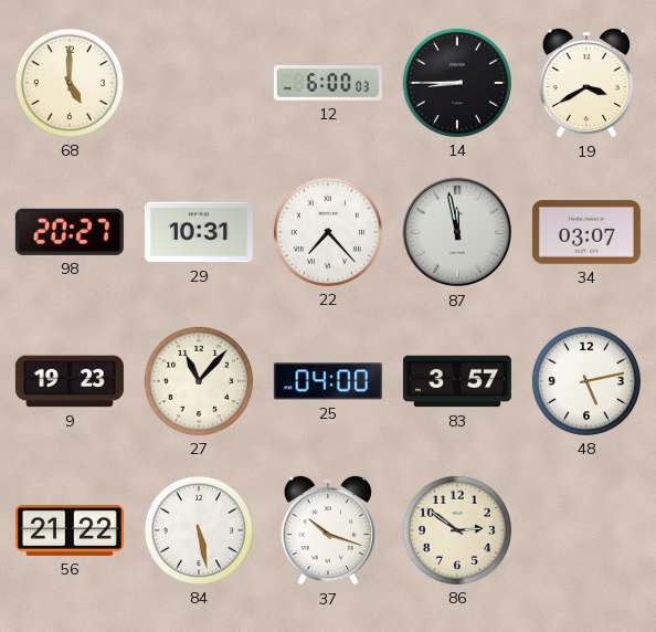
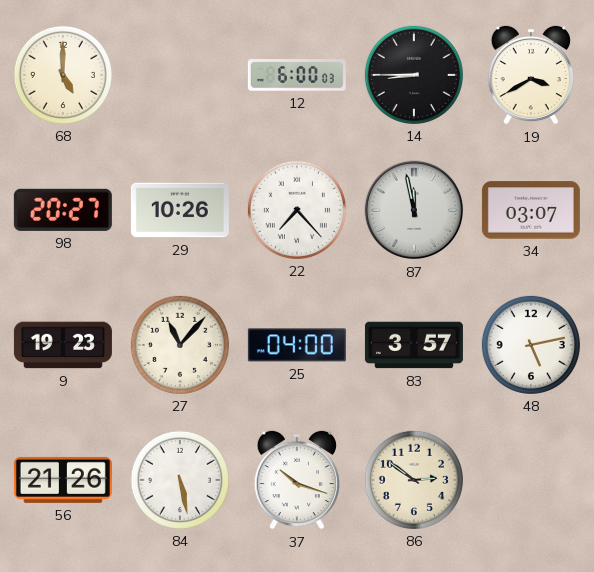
29: 10:31 -> 10:26
56: 21:22 -> 21:26
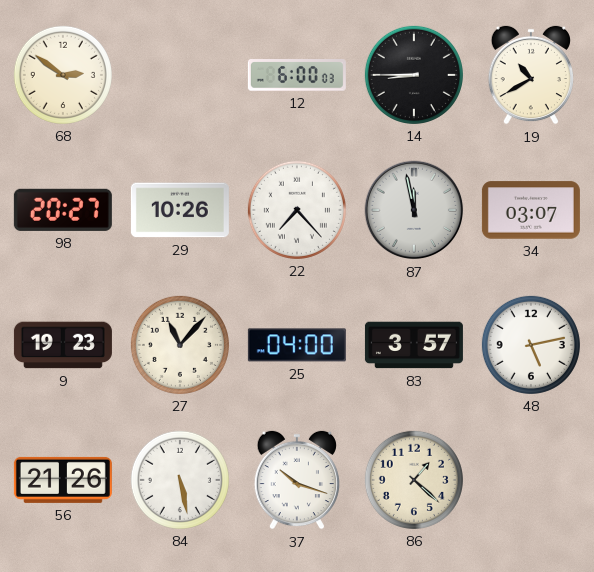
68: 5:00 -> 2:51
19: 3:40 -> 10:40
86: 2:51 -> 1:22
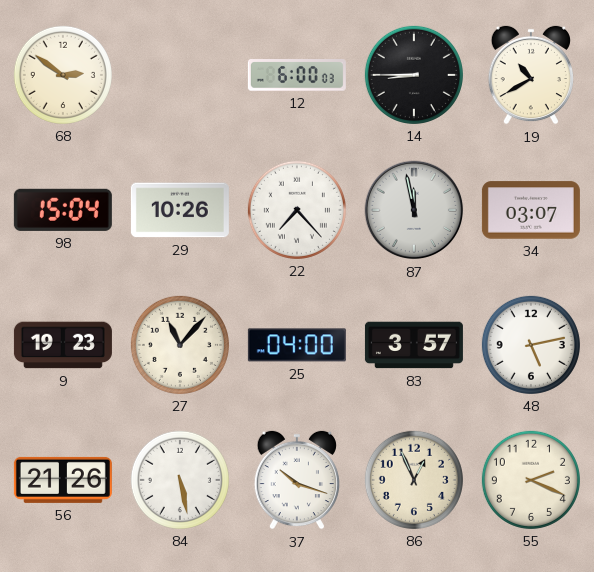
98: 20:27 -> 15:04
86: 1:22 -> 12:56
55: none -> 2:19
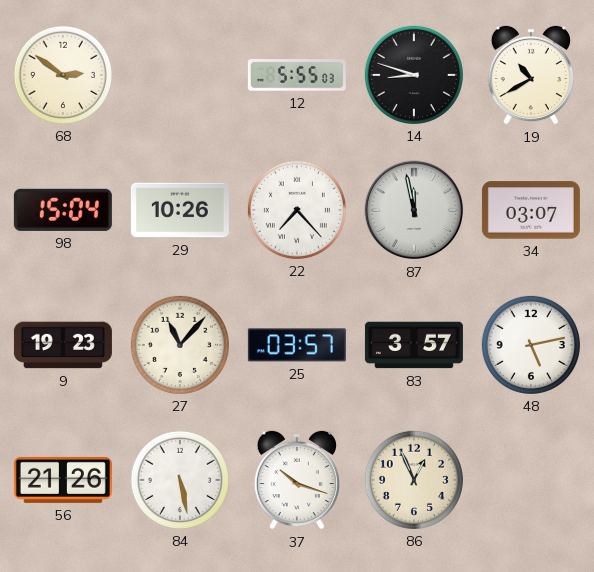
12: 6:00 -> 5:55
14: 8:45 -> 8:48
25: 04:00 -> 03:57
55: 2:19 -> none
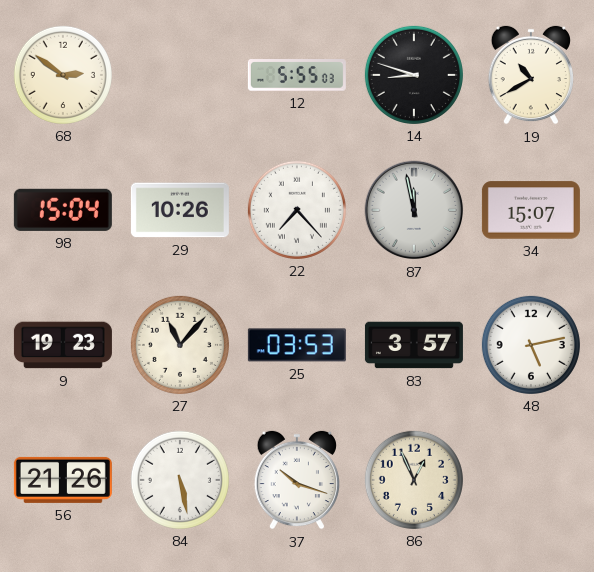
34: 03:07 -> 15:07
25: 03:57 -> 03:53
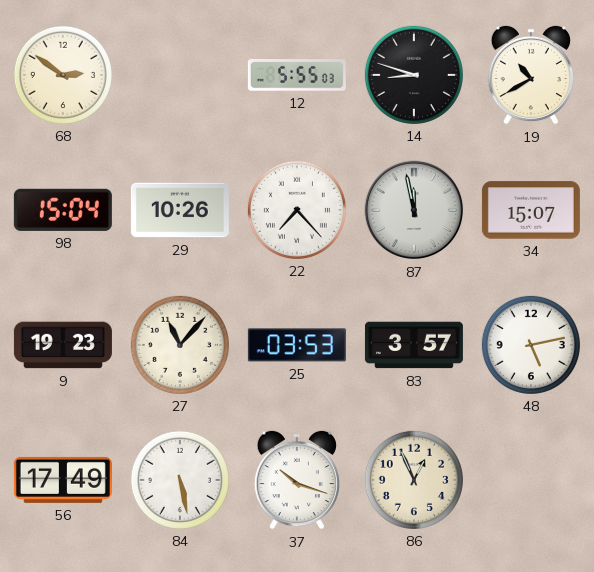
56: 21:26 -> 17:49
